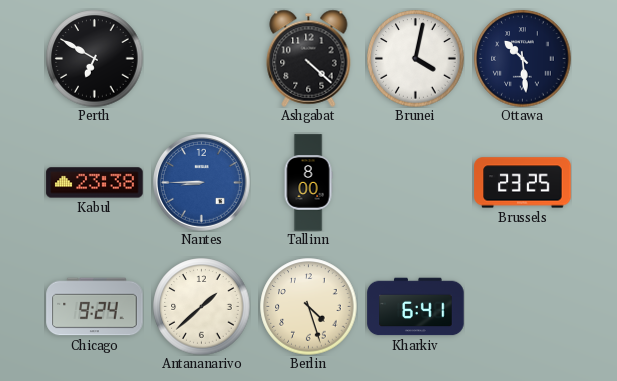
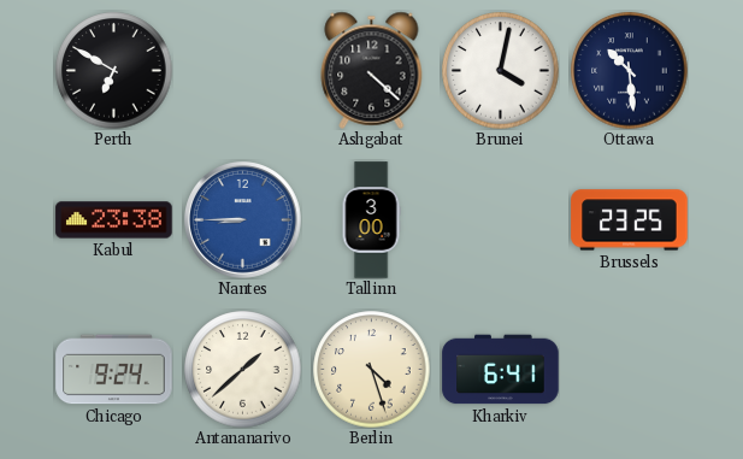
Tallinn: 8:00 -> 3:00
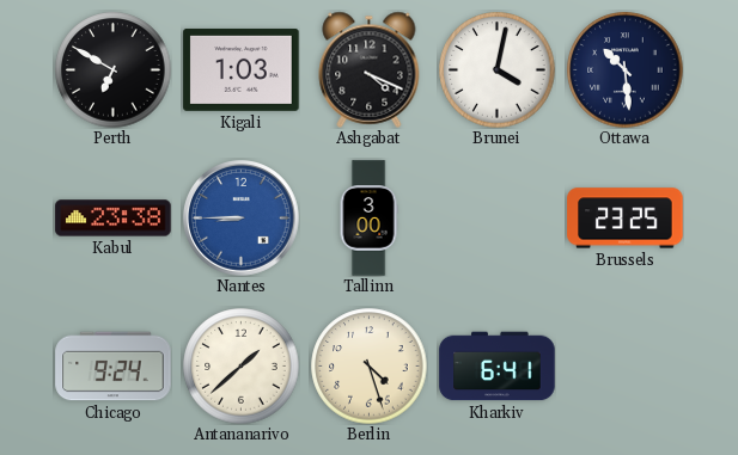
Kigali: none -> 1:03
Ashgabat: 4:22 -> 4:19
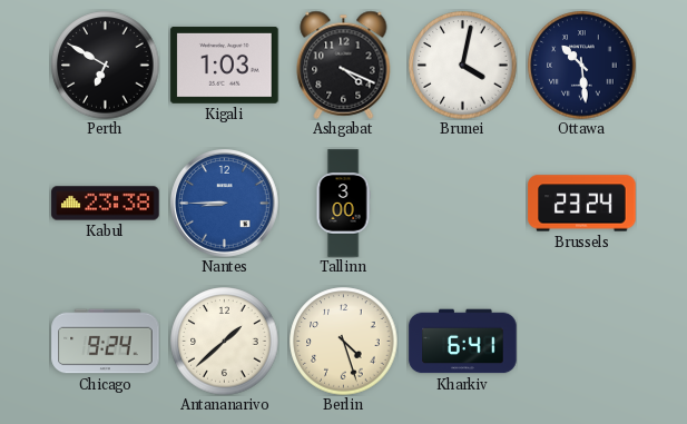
Brussels: 23:25 -> 23:24
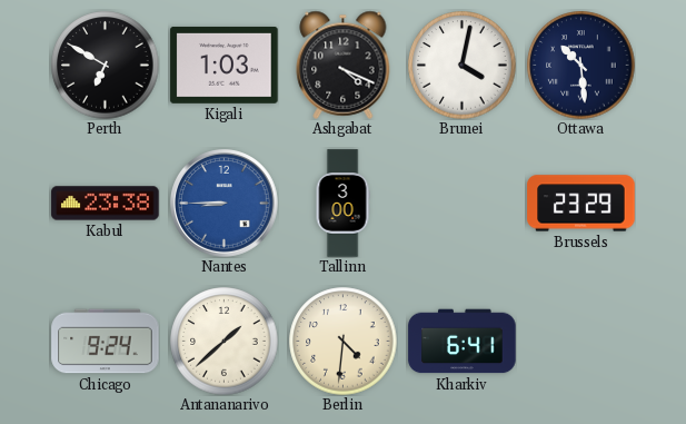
Brussels: 23:24 -> 23:29
Berlin: 4:27 -> 4:31
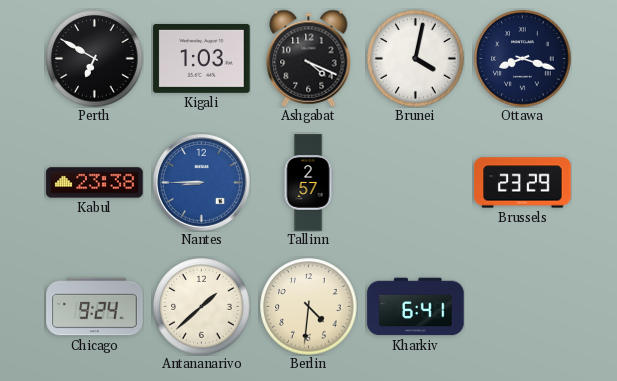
Ottawa: 10:29 -> 8:18
Tallinn: 3:00 -> 2:57
